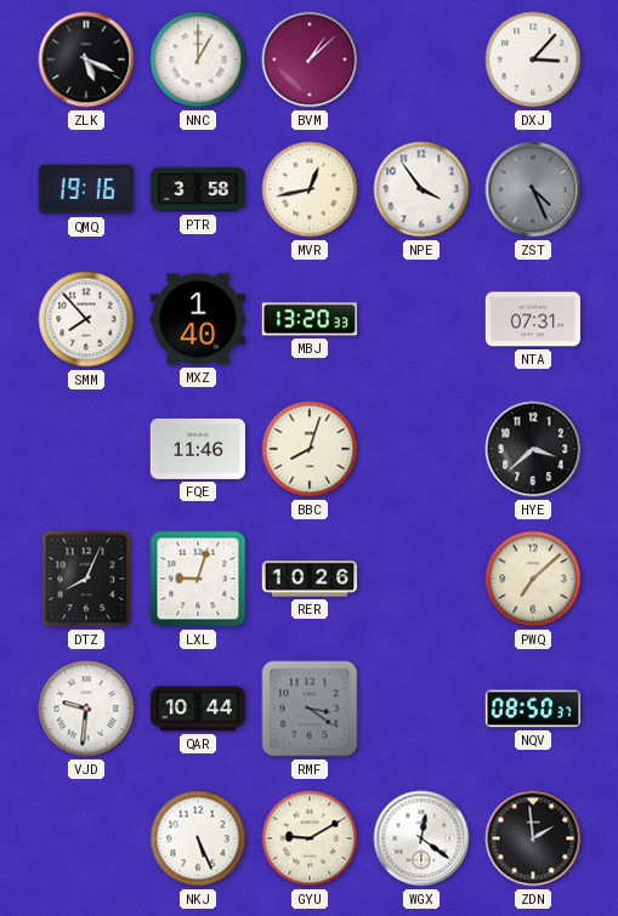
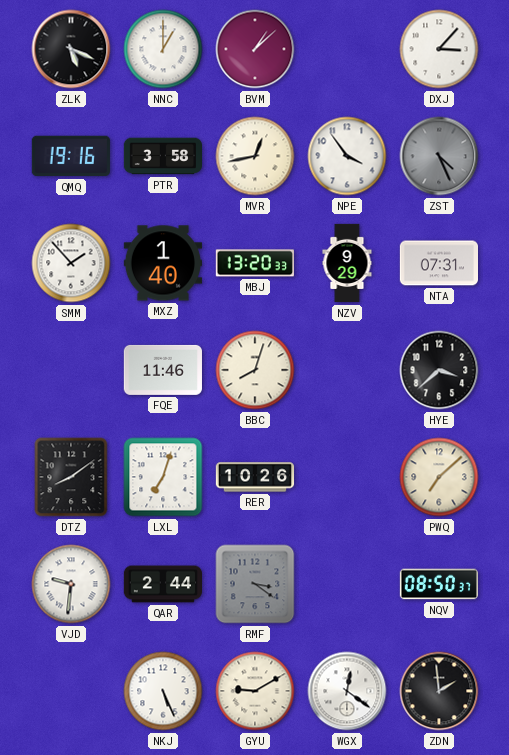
SMM: 7:53 -> 1:53
NZV: none -> 9:29
DTZ: 8:04 -> 8:09
LXL: 9:03 -> 7:03
QAR: 10:44 -> 2:44
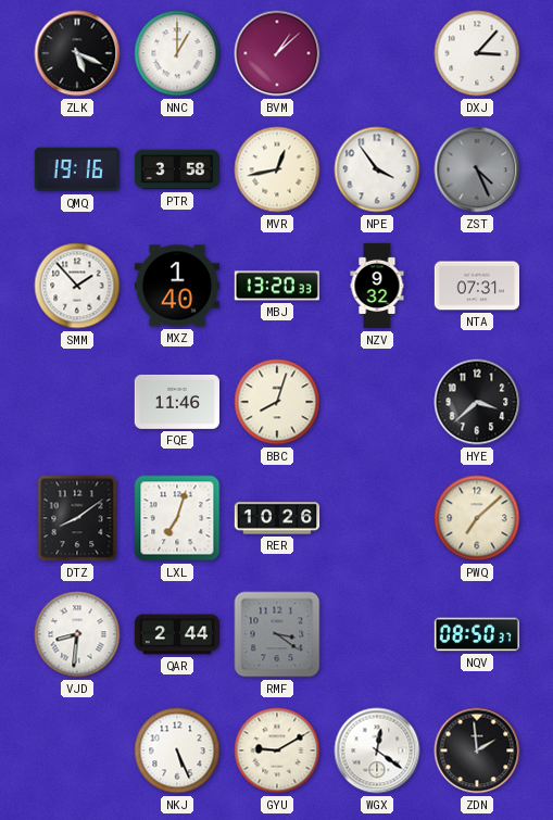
NZV: 9:29 -> 9:32
VJD: 9:31 -> 8:31
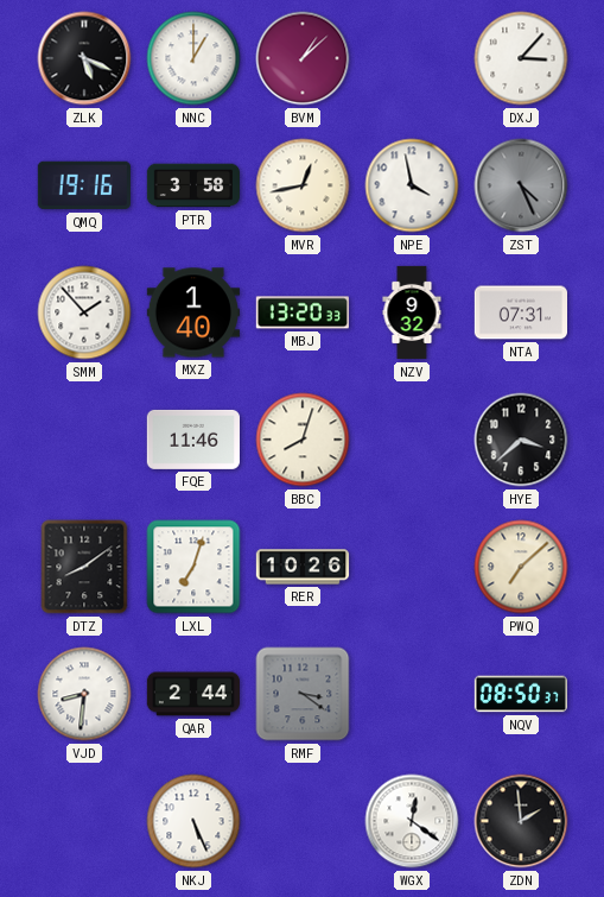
NPE: 3:54 -> 3:58
GYU: 9:10 -> none
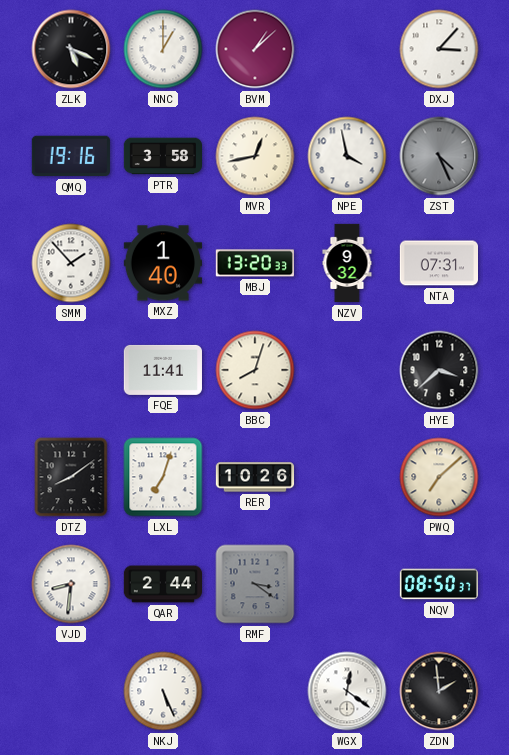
FQE: 11:46 -> 11:41
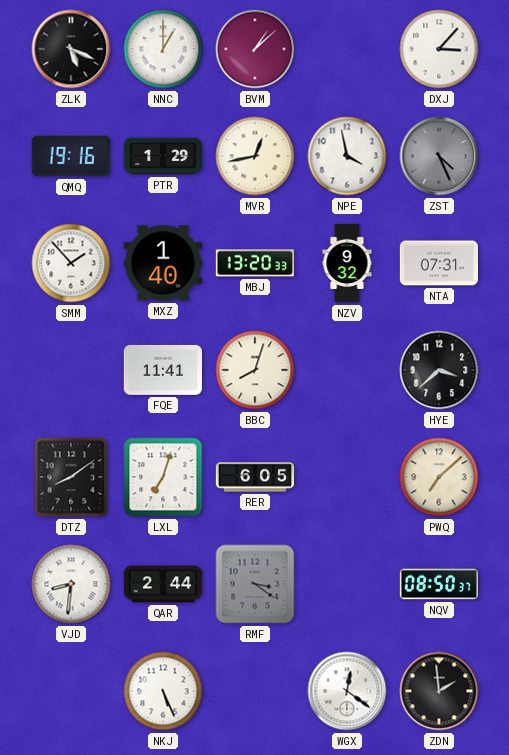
PTR: 3:58 -> 1:29
RER: 10:26 -> 6:05
